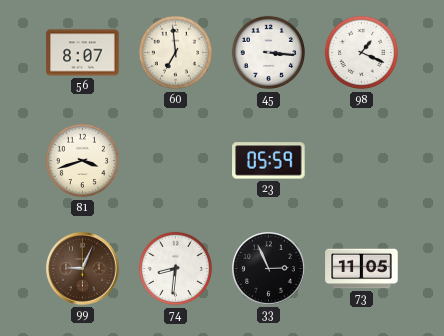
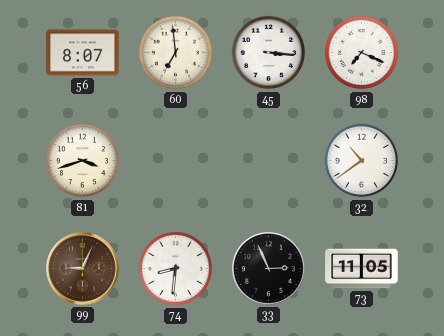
98: 1:19 -> 7:19
23: 05:59 -> none
32: none -> 10:39
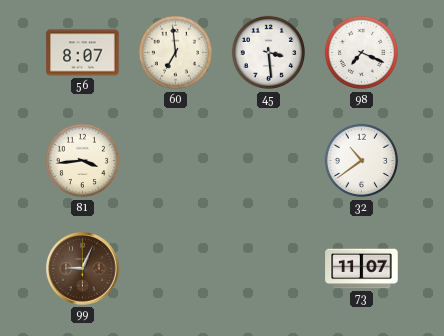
45: 3:16 -> 3:29
81: 3:42 -> 3:44
74: 8:31 -> none
33: 2:56 -> none
73: 11:05 -> 11:07
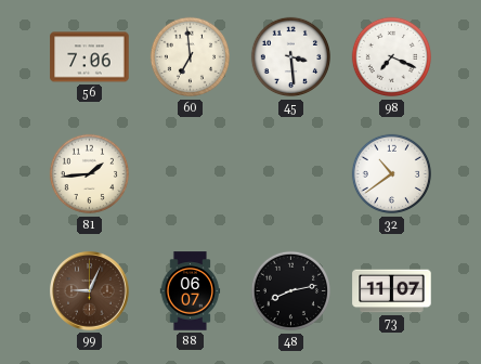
56: 8:07 -> 7:06
81: 3:44 -> 1:44
88: none -> 06:07
48: none -> 8:13
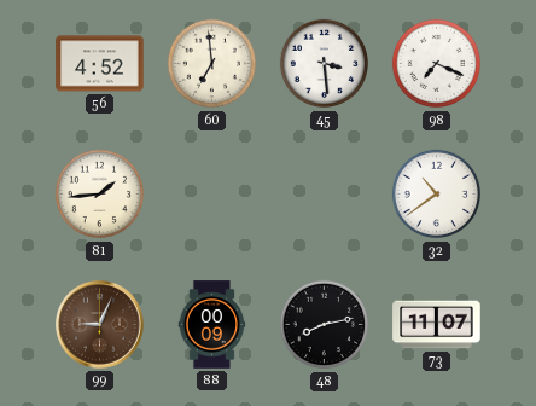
56: 7:06 -> 4:52
88: 06:07 -> 00:09
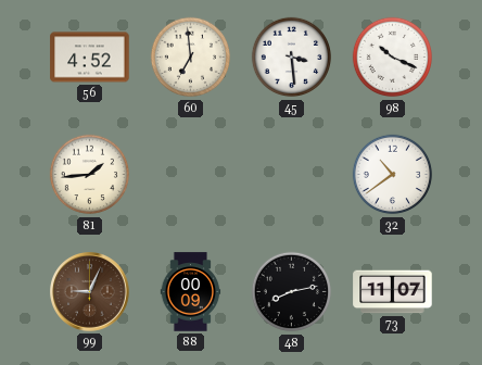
98: 7:19 -> 10:19
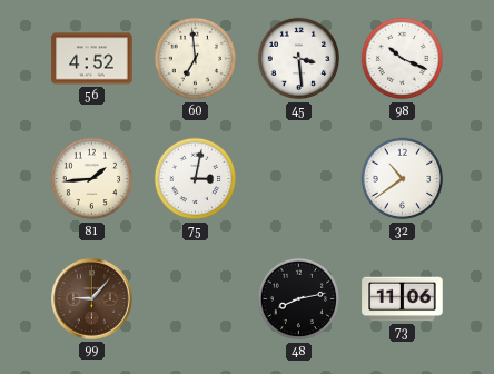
75: none -> 3:02
99: 9:04 -> 9:07
88: 00:09 -> none
73: 11:07 -> 11:06
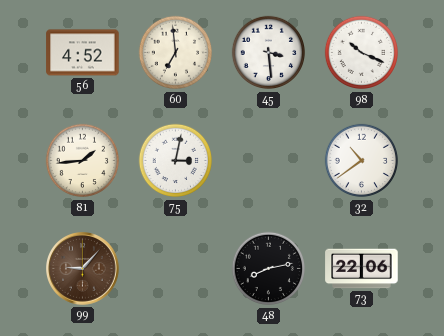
73: 11:06 -> 22:06
